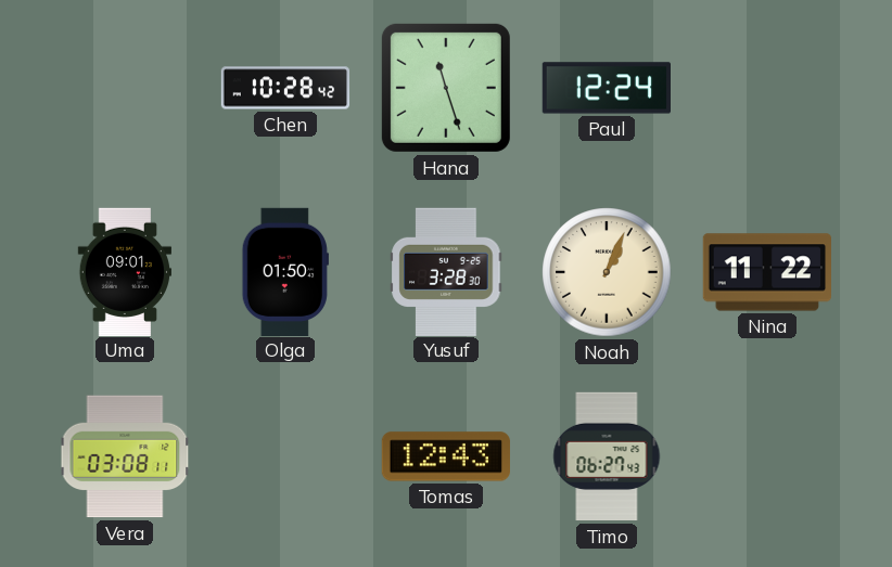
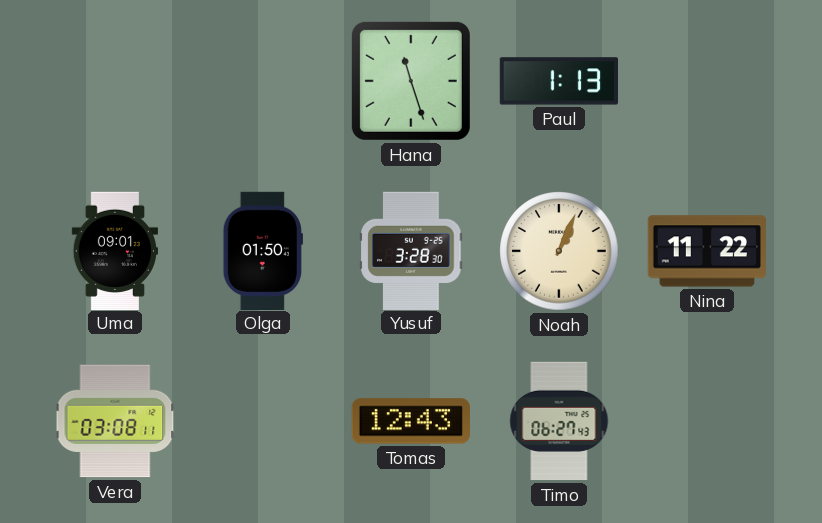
Chen: 10:28 -> none
Paul: 12:24 -> 1:13
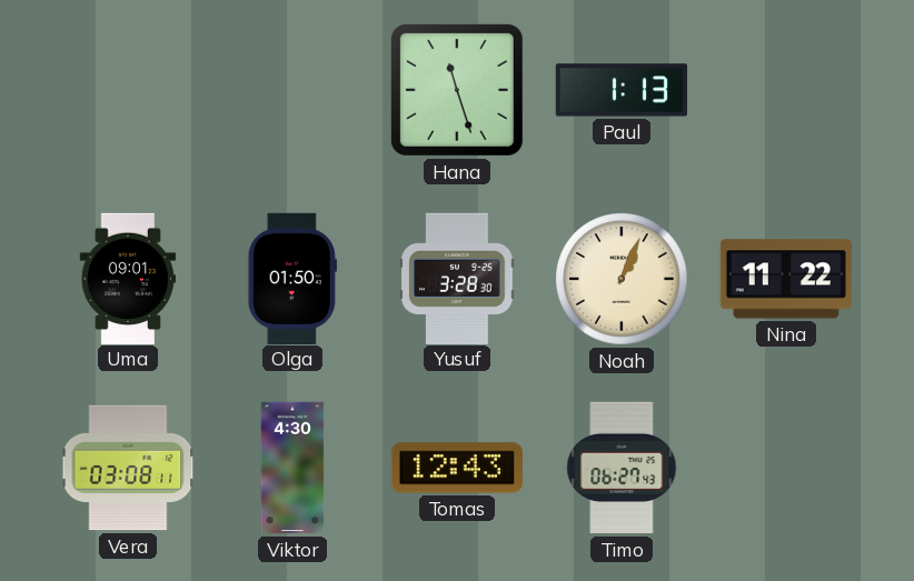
Viktor: none -> 4:30
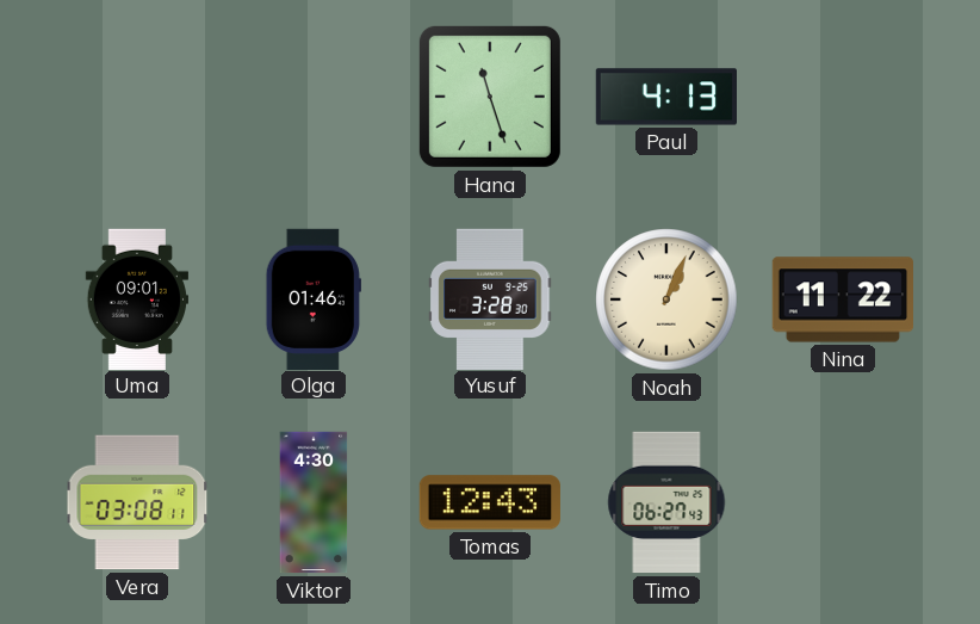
Paul: 1:13 -> 4:13
Olga: 01:50 -> 01:46
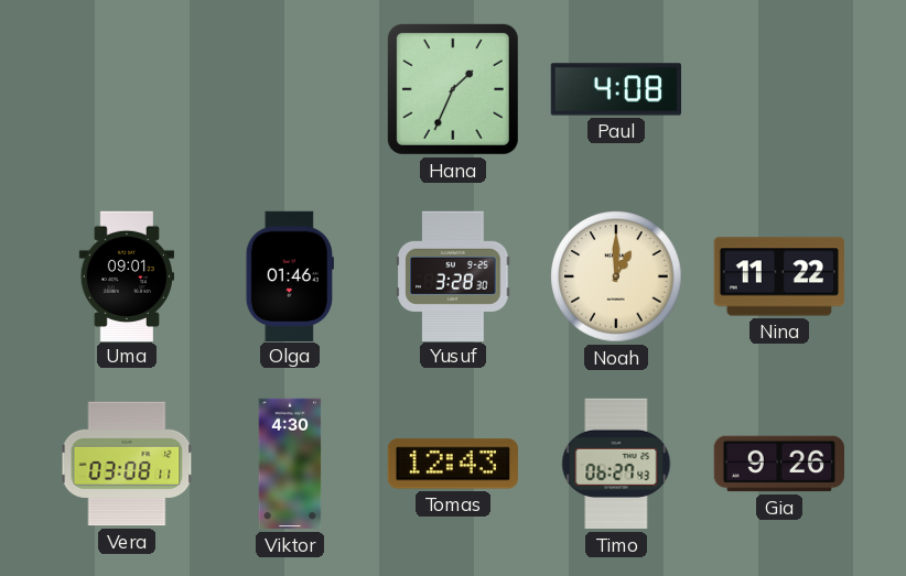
Hana: 11:27 -> 1:34
Paul: 4:13 -> 4:08
Noah: 1:04 -> 1:00
Gia: none -> 9:26
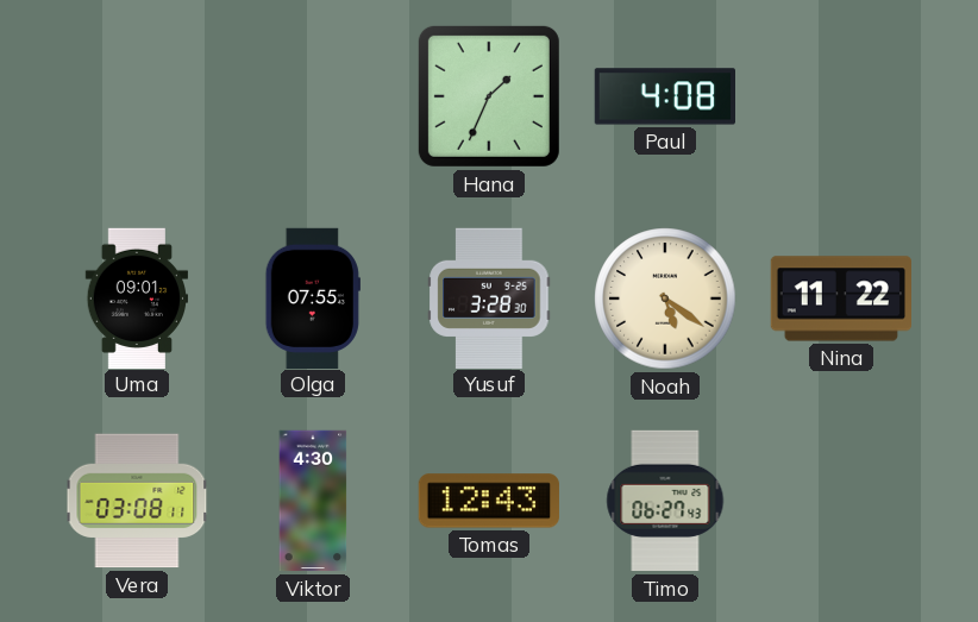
Olga: 01:46 -> 07:55
Noah: 1:00 -> 5:21
Gia: 9:26 -> none
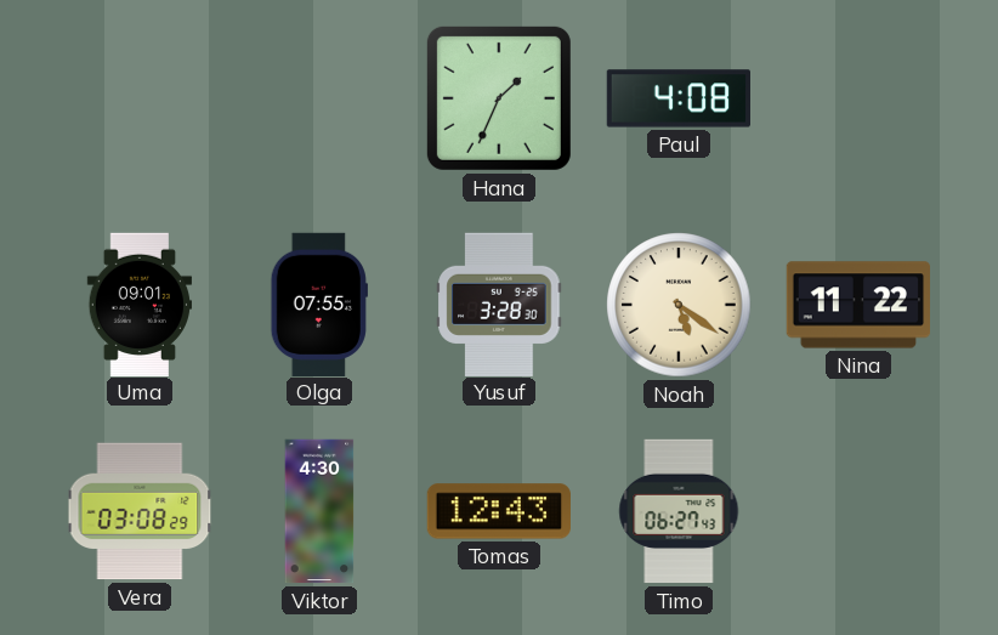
Vera: 03:08:11 -> 03:08:29
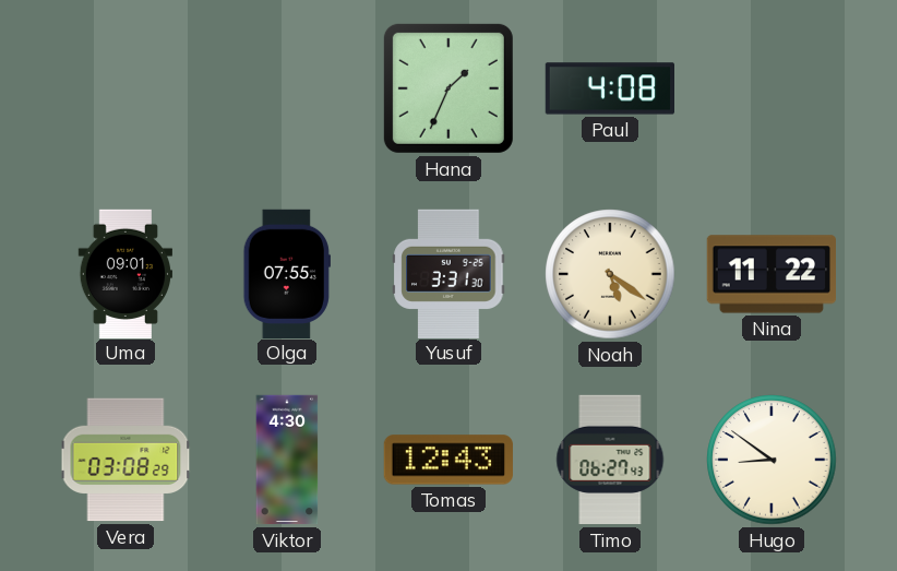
Yusuf: 3:28 -> 3:31
Hugo: none -> 8:51
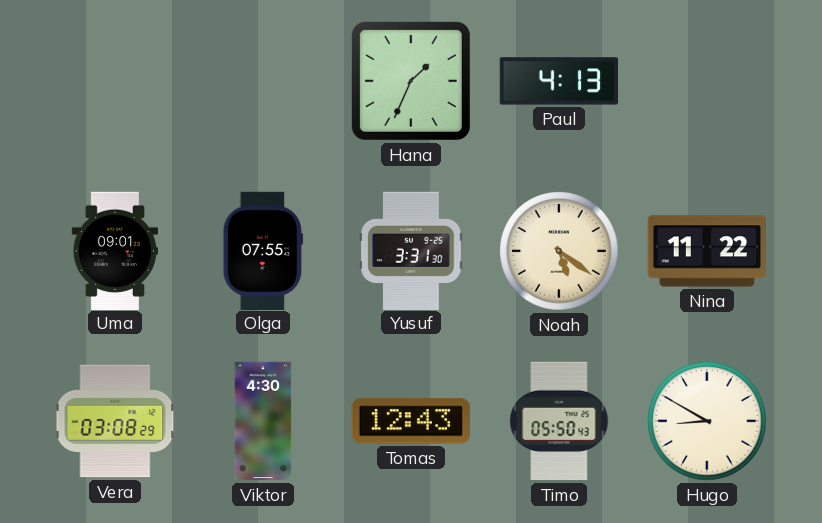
Paul: 4:08 -> 4:13
Timo: 06:27 -> 05:50
Hugo: 8:51 -> 8:50
